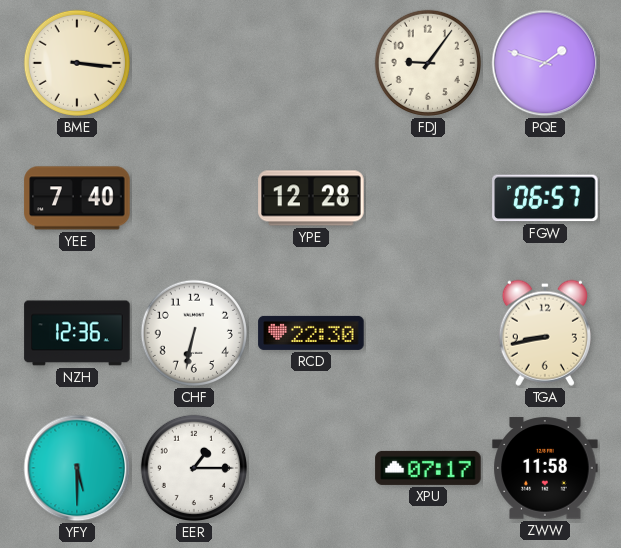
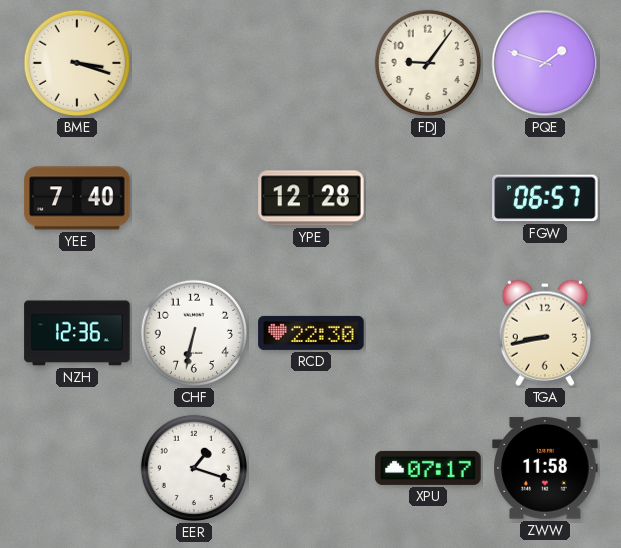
BME: 3:16 -> 3:18
YFY: 5:30 -> none
EER: 1:15 -> 1:18
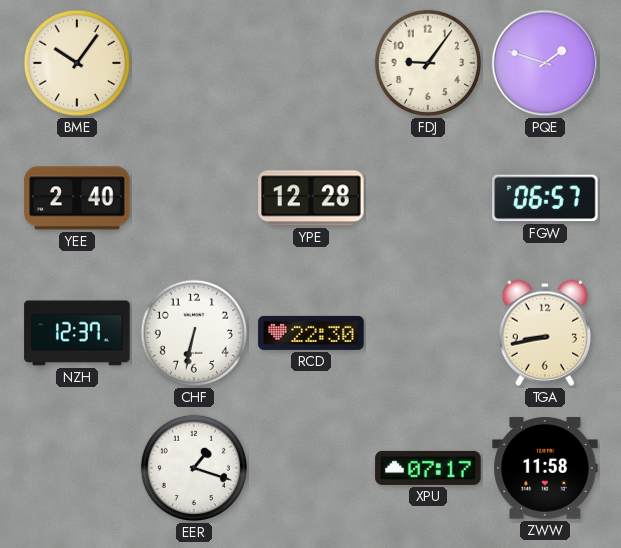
BME: 3:18 -> 10:06
YEE: 7:40 -> 2:40
NZH: 12:36 -> 12:37
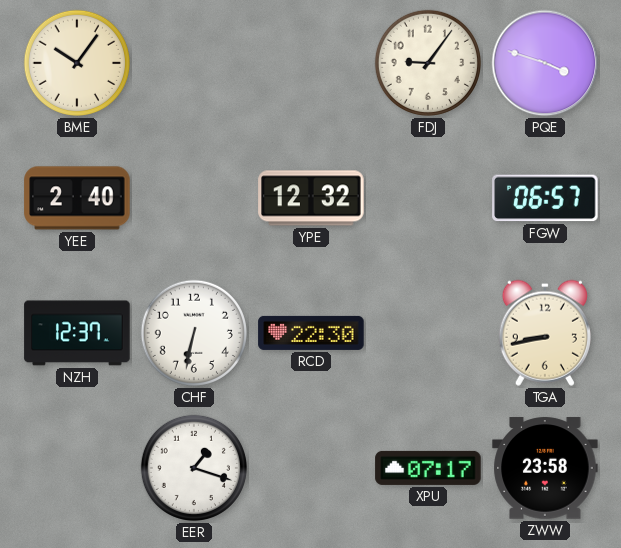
PQE: 1:48 -> 3:48
YPE: 12:28 -> 12:32
ZWW: 11:58 -> 23:58
